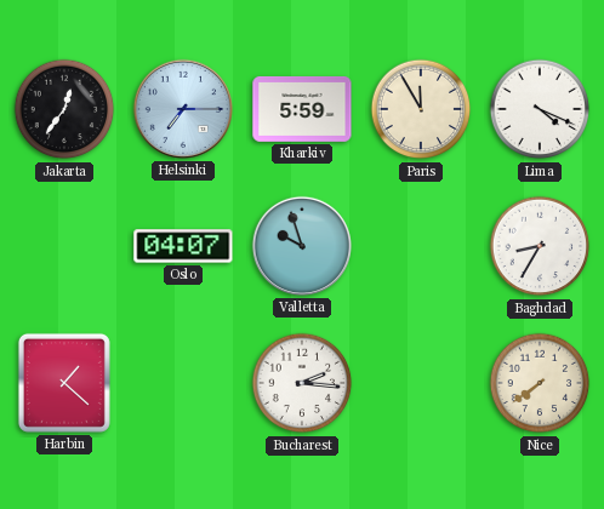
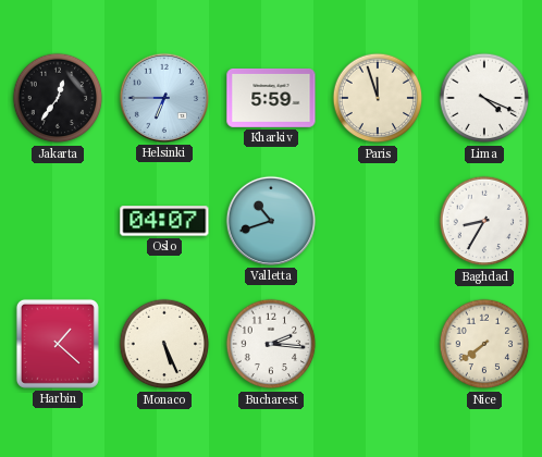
Helsinki: 7:15 -> 6:45
Paris: 11:55 -> 11:57
Valletta: 9:57 -> 10:42
Monaco: none -> 5:26
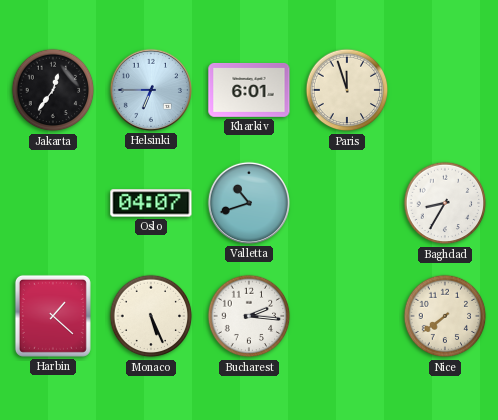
Kharkiv: 5:59 -> 6:01
Lima: 4:19 -> none
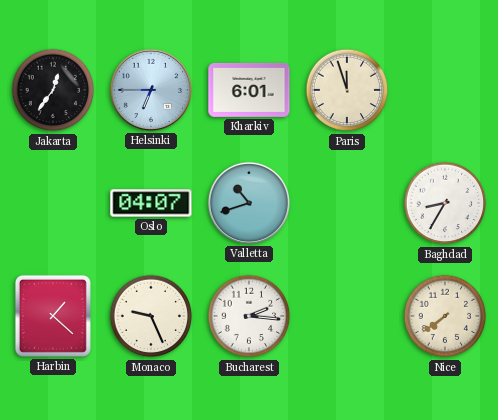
Monaco: 5:26 -> 9:26
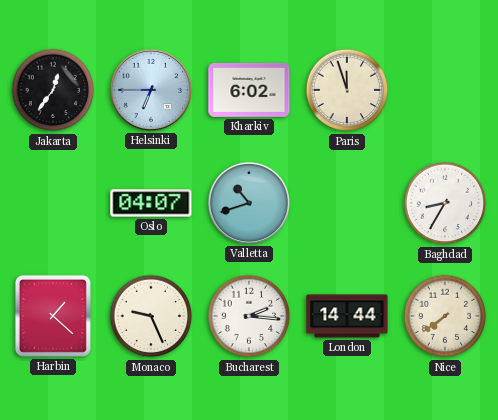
Kharkiv: 6:01 -> 6:02
London: none -> 14:44
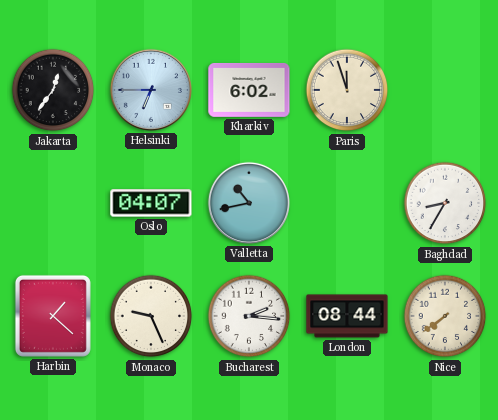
Valletta: 10:42 -> 10:43
London: 14:44 -> 08:44
